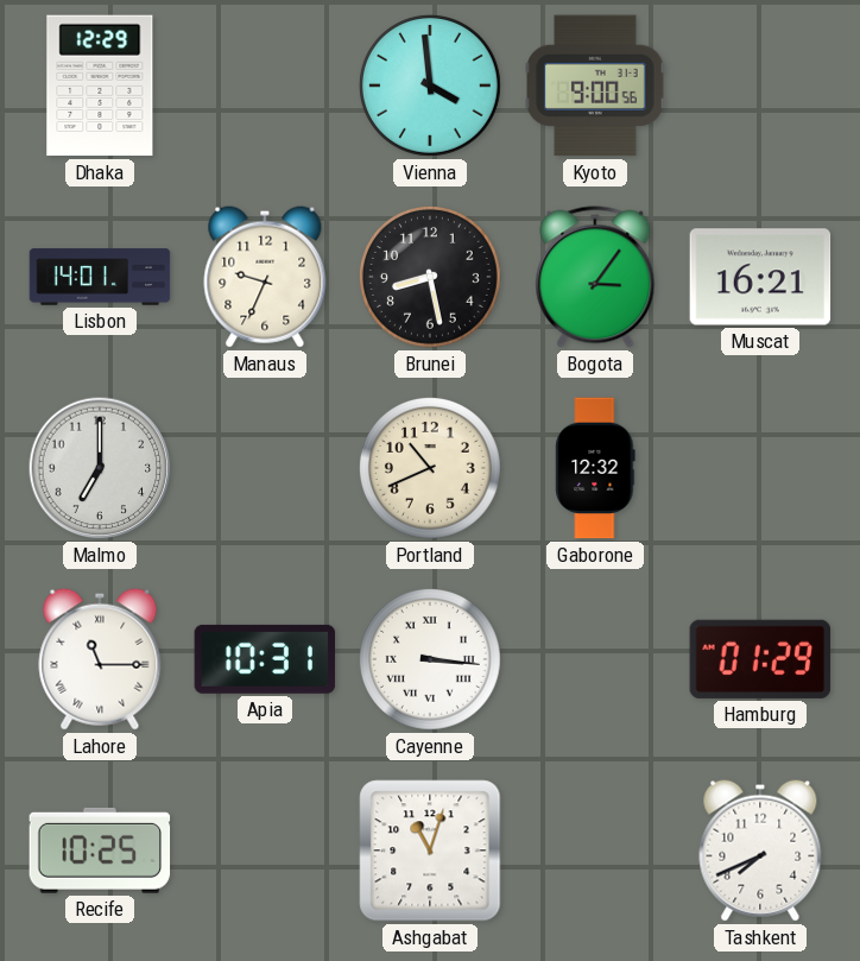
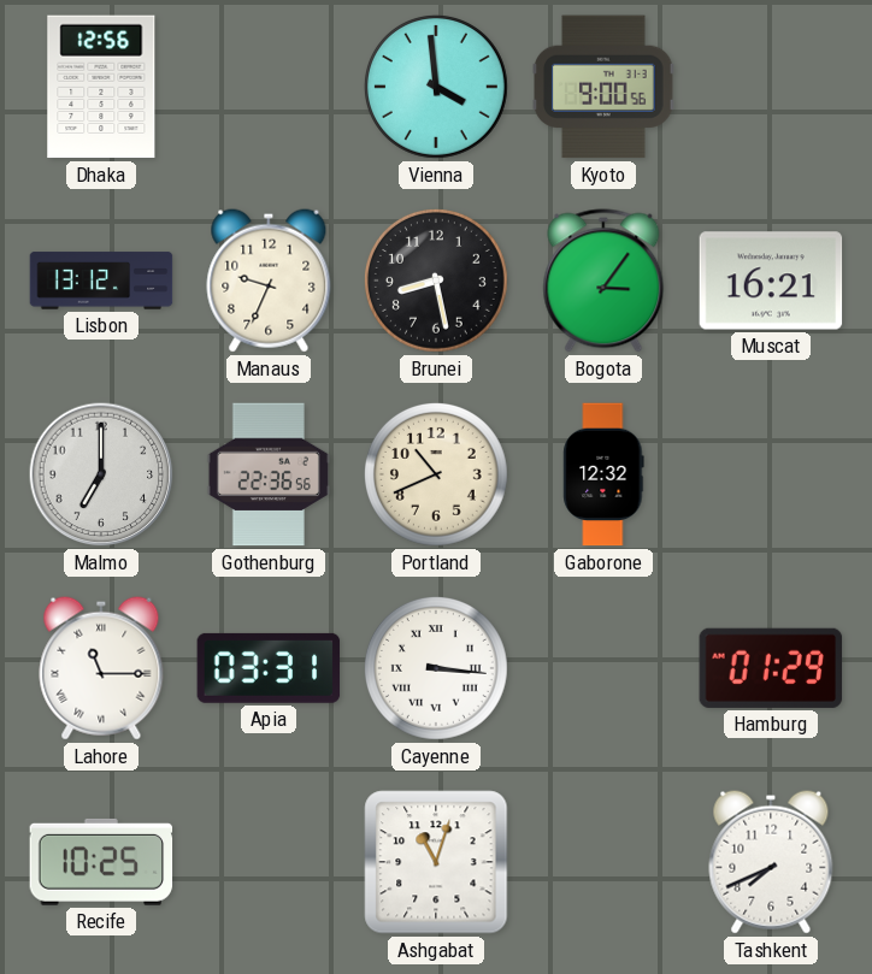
Dhaka: 12:29 -> 12:56
Lisbon: 14:01 -> 13:12
Gothenburg: none -> 22:36
Apia: 10:31 -> 03:31
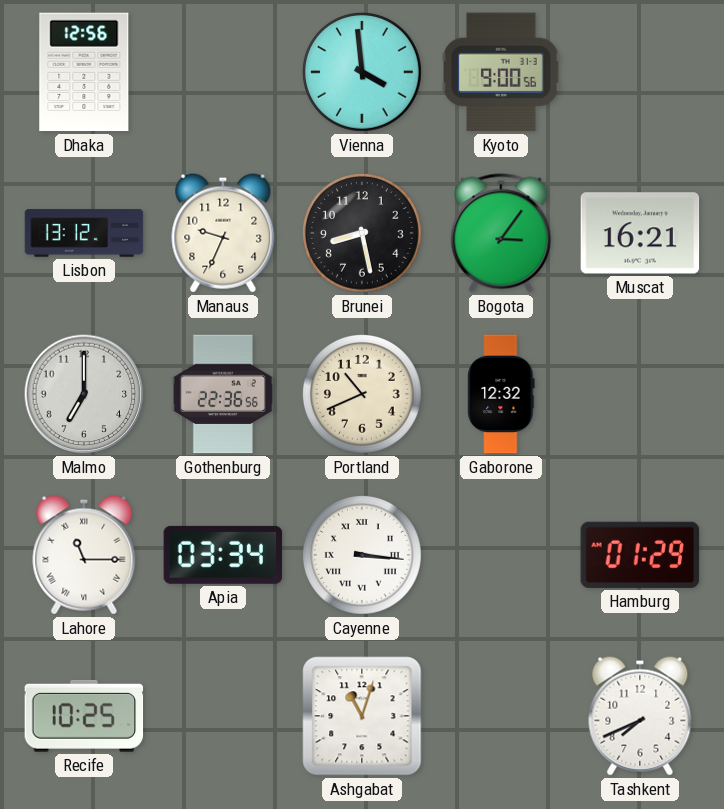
Apia: 03:31 -> 03:34
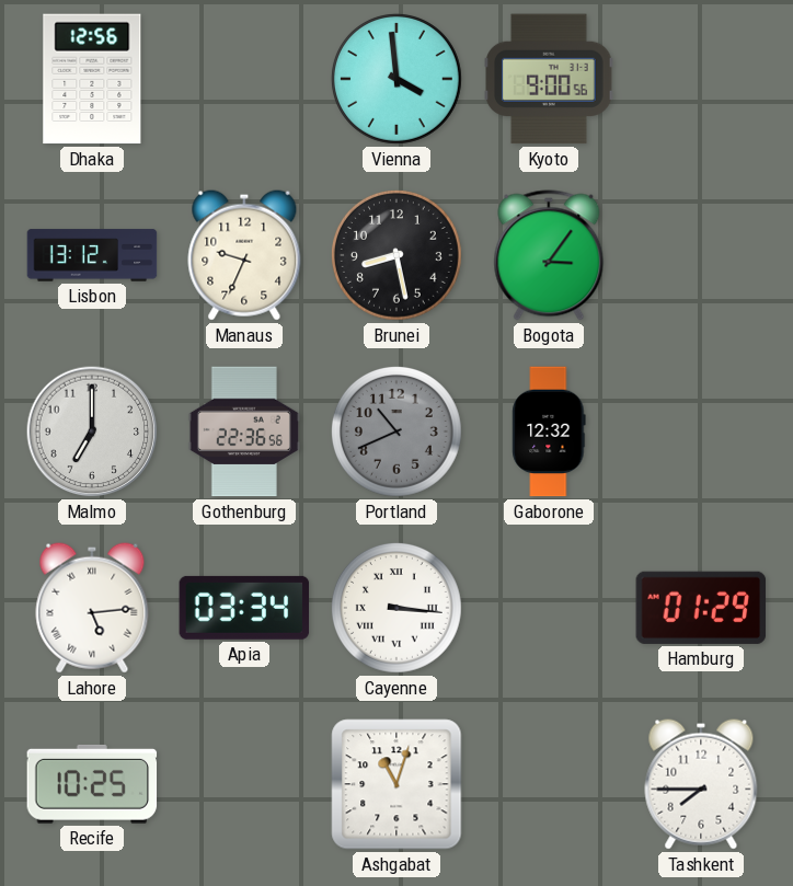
Muscat: 16:21 -> none
Portland dial: cream -> grey
Lahore: 11:15 -> 5:14
Tashkent: 7:41 -> 7:45
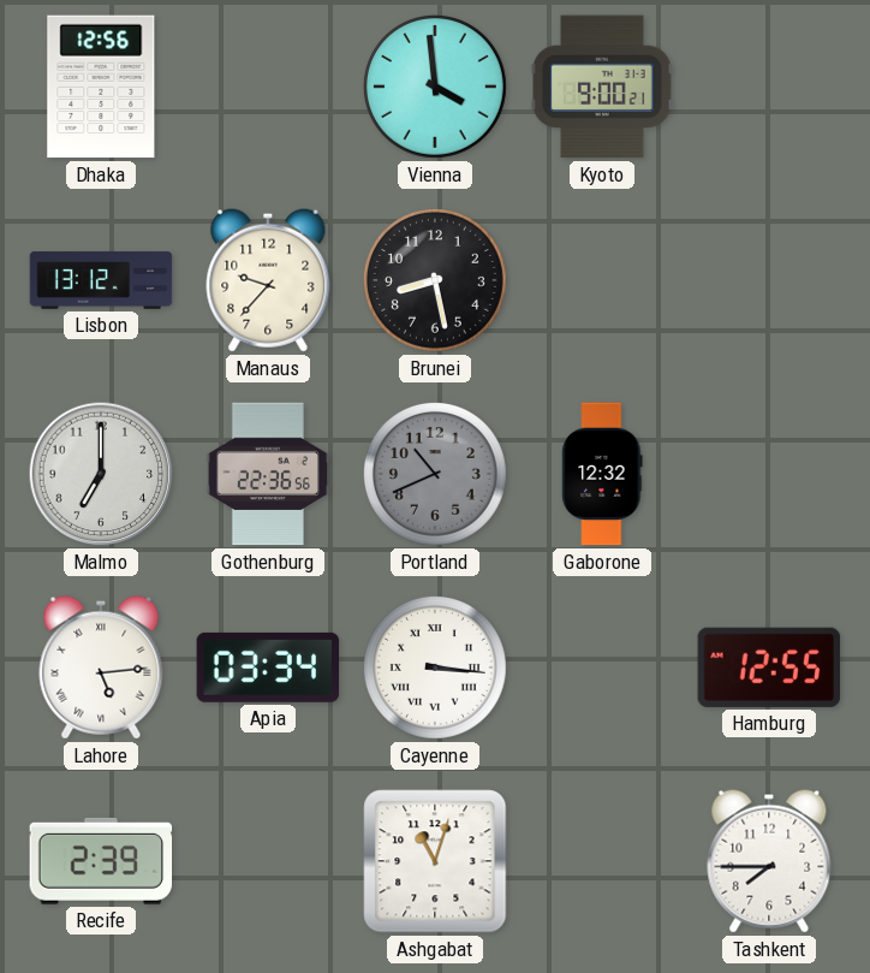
Kyoto: 9:00:56 -> 9:00:21
Manaus: 9:34 -> 9:37
Bogota: 3:06 -> none
Hamburg: 01:29 -> 12:55
Recife: 10:25 -> 2:39
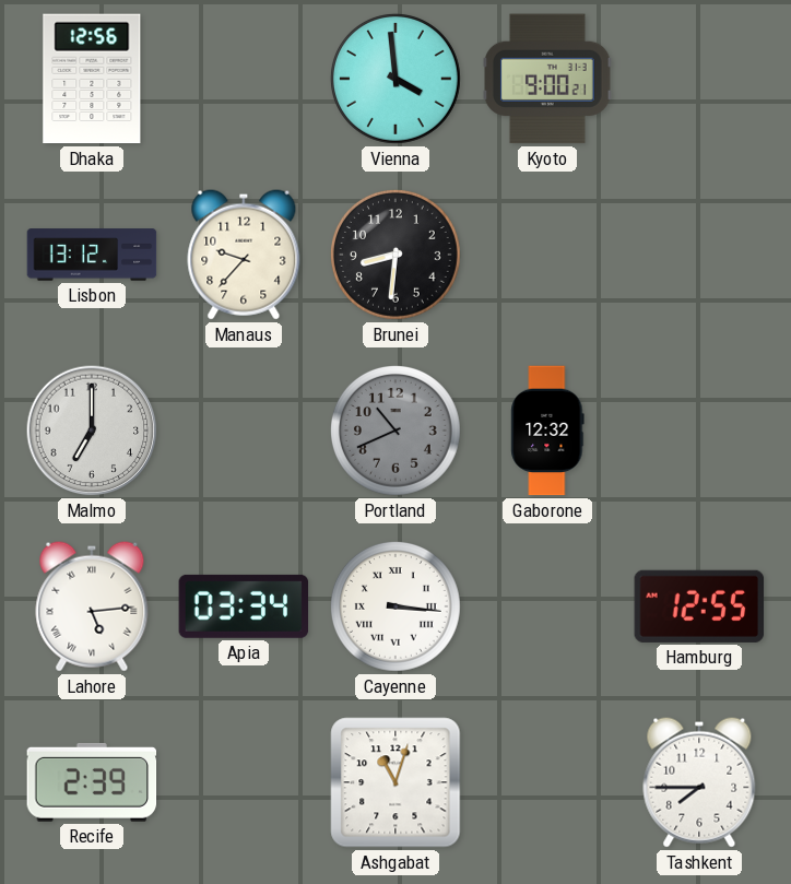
Brunei: 8:28 -> 8:31
Gothenburg: 22:36 -> none
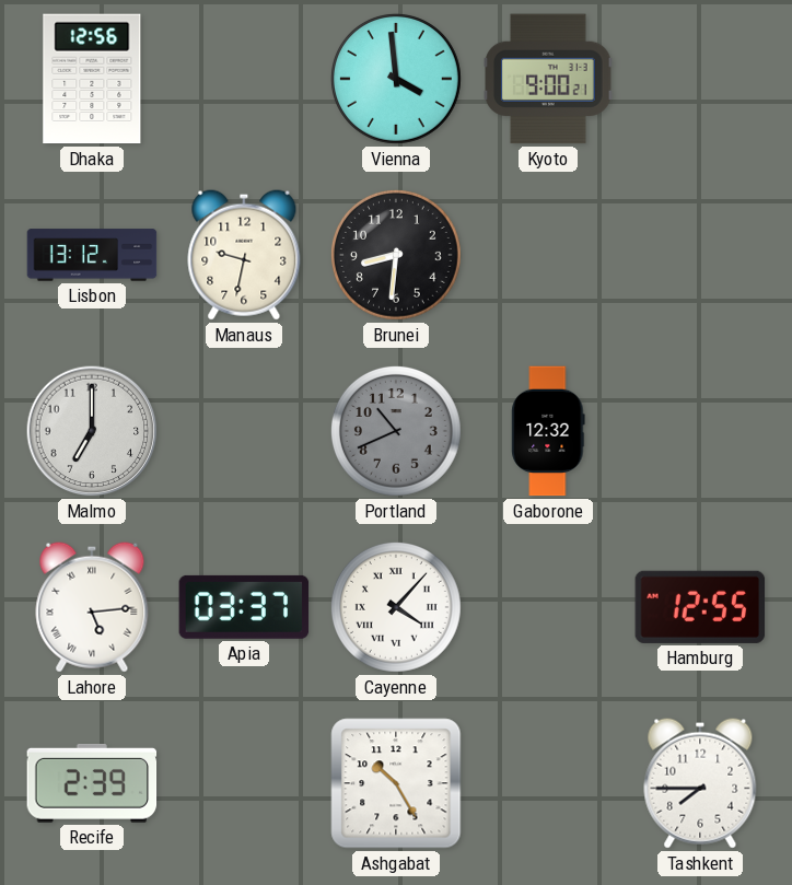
Manaus: 9:37 -> 9:32
Apia: 03:34 -> 03:37
Cayenne: 3:16 -> 4:07
Ashgabat: 11:03 -> 10:25
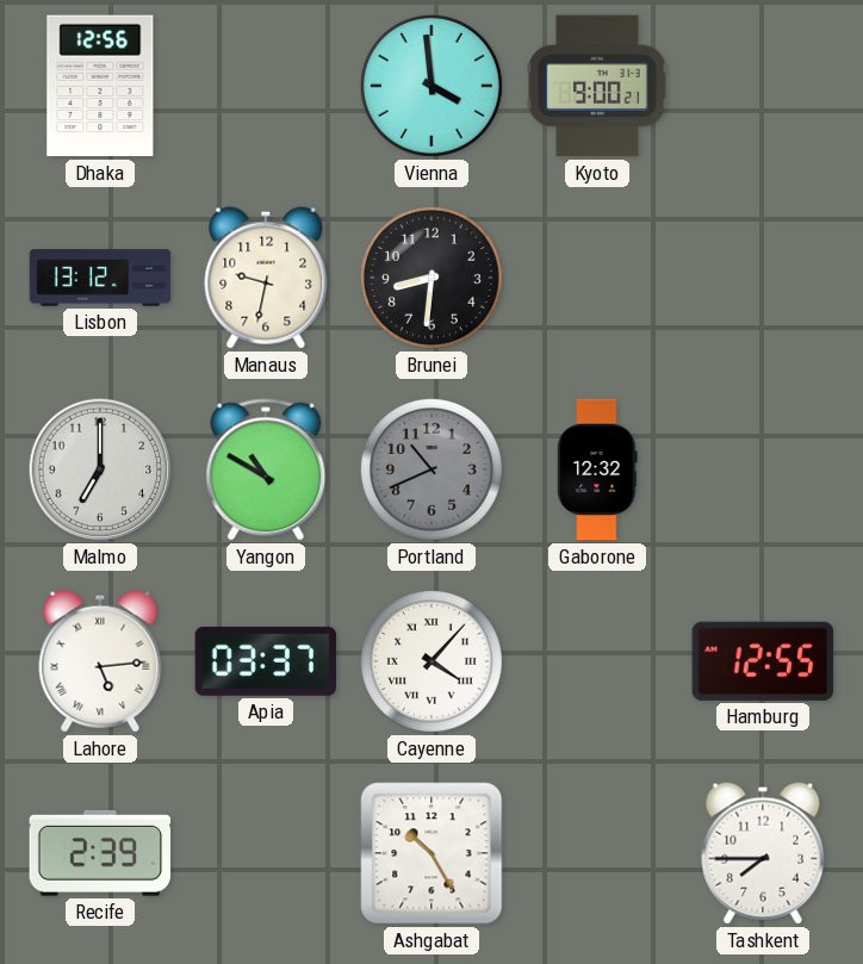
Yangon: none -> 10:50
